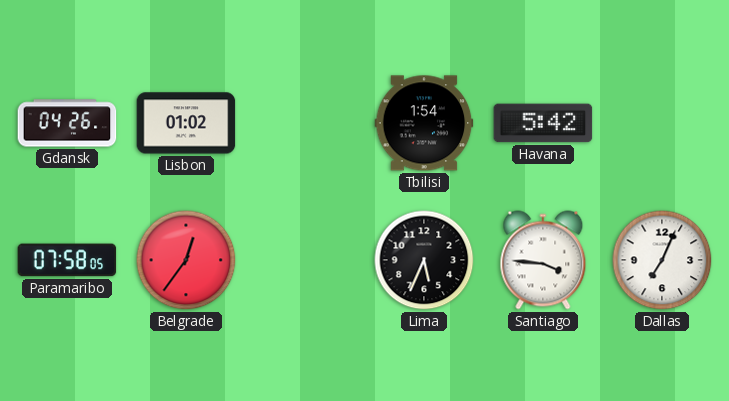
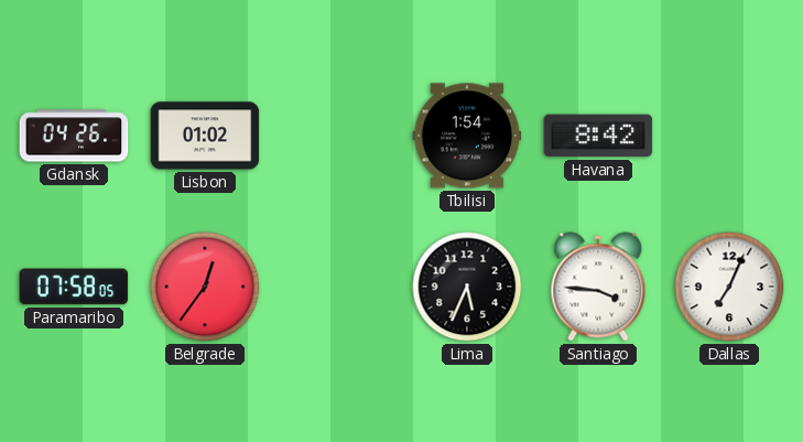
Havana: 5:42 -> 8:42
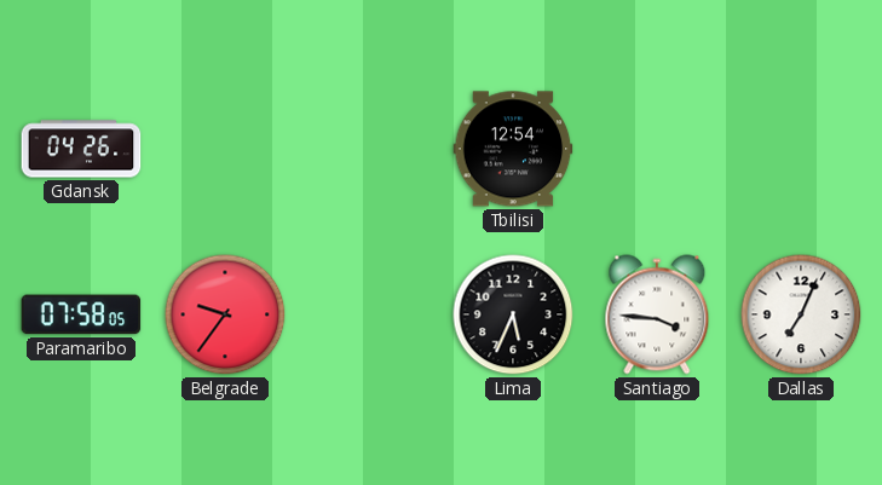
Lisbon: 01:02 -> none
Tbilisi: 1:54 -> 12:54
Havana: 8:42 -> none
Belgrade: 12:36 -> 9:36
